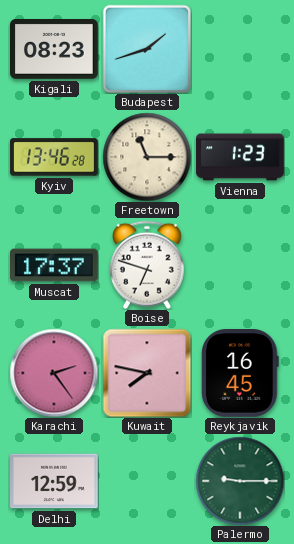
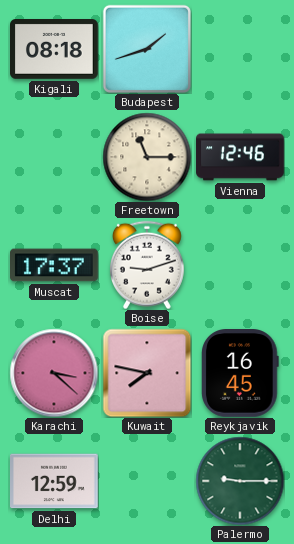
Kigali: 08:23 -> 08:18
Kyiv: 13:46 -> none
Vienna: 1:23 -> 12:46
Boise: 6:48 -> 9:12
Karachi: 2:24 -> 3:22
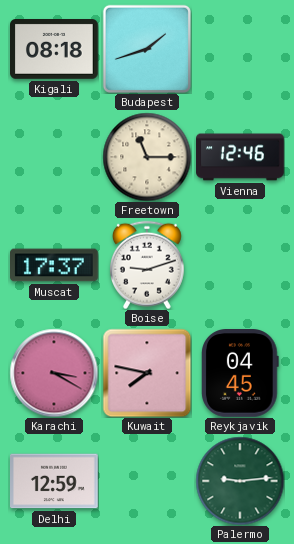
Karachi: 3:22 -> 3:20
Reykjavik: 16:45 -> 04:45
Palermo: 9:15 -> 9:14
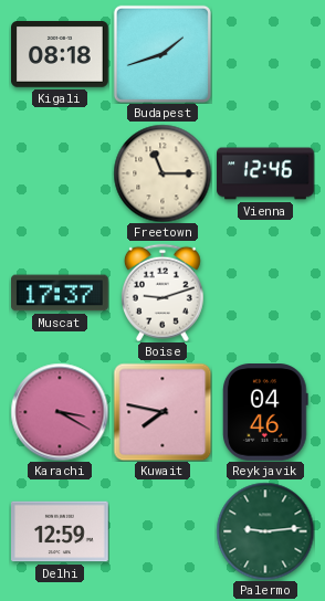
Reykjavik: 04:45 -> 04:46
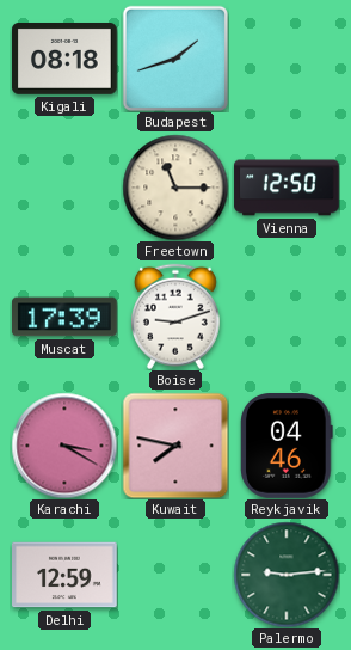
Vienna: 12:46 -> 12:50
Muscat: 17:37 -> 17:39
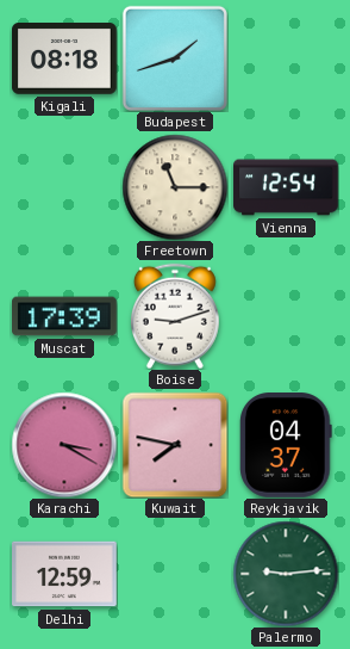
Vienna: 12:50 -> 12:54
Reykjavik: 04:46 -> 04:37
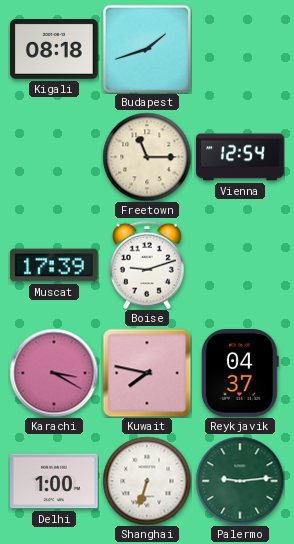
Delhi: 12:59 -> 1:00
Shanghai: none -> 6:33
